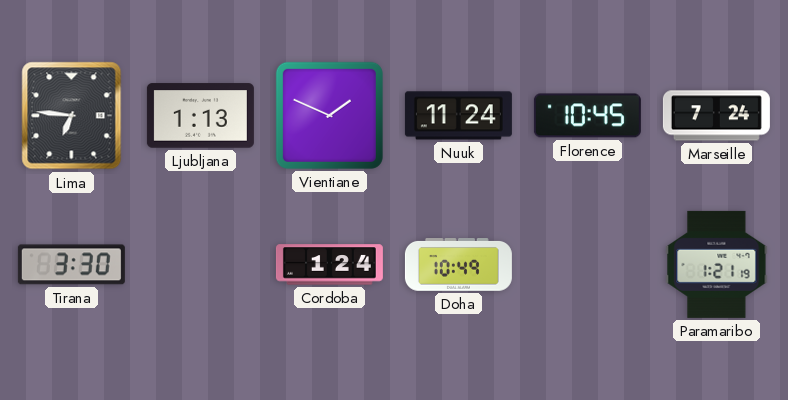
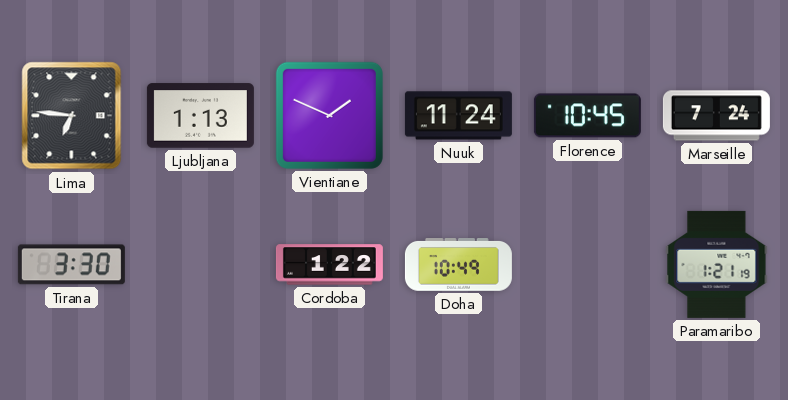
Cordoba: 1:24 -> 1:22
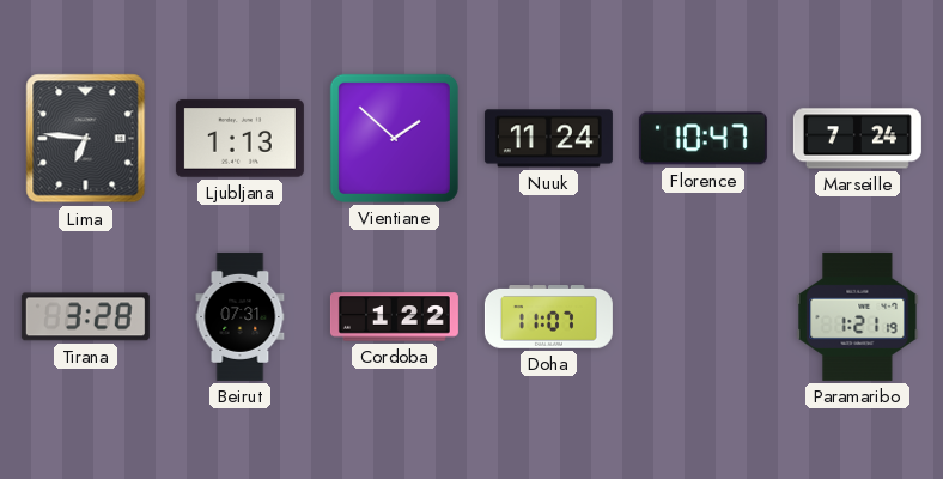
Vientiane: 1:49 -> 1:52
Florence: 10:45 -> 10:47
Tirana: 3:30 -> 3:28
Beirut: none -> 07:31
Doha: 10:49 -> 11:07
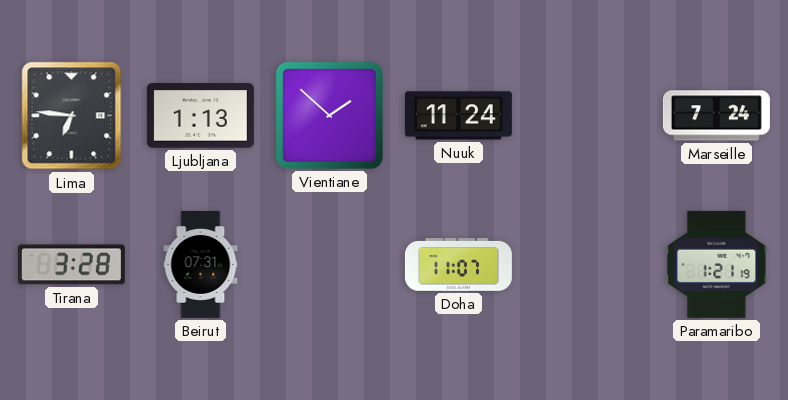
Florence: 10:47 -> none
Cordoba: 1:22 -> none
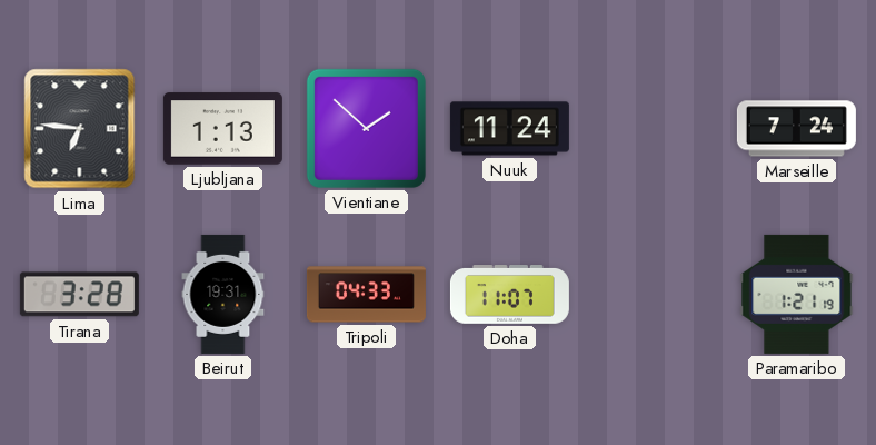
Beirut: 07:31 -> 19:31
Tripoli: none -> 04:33
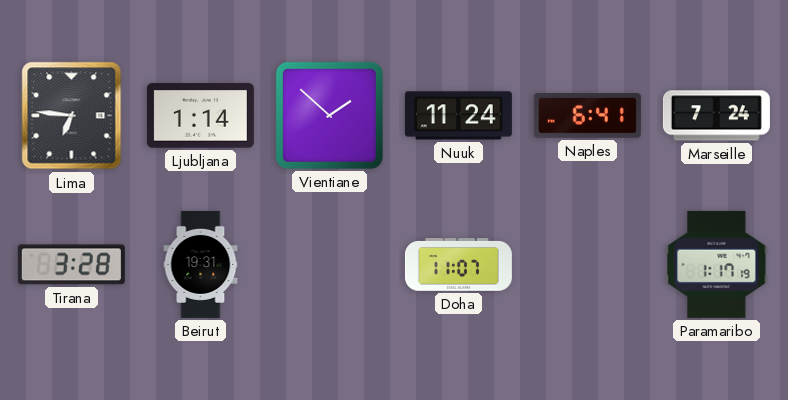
Ljubljana: 1:13 -> 1:14
Naples: none -> 6:41
Tripoli: 04:33 -> none
Paramaribo: 1:21 -> 1:17
